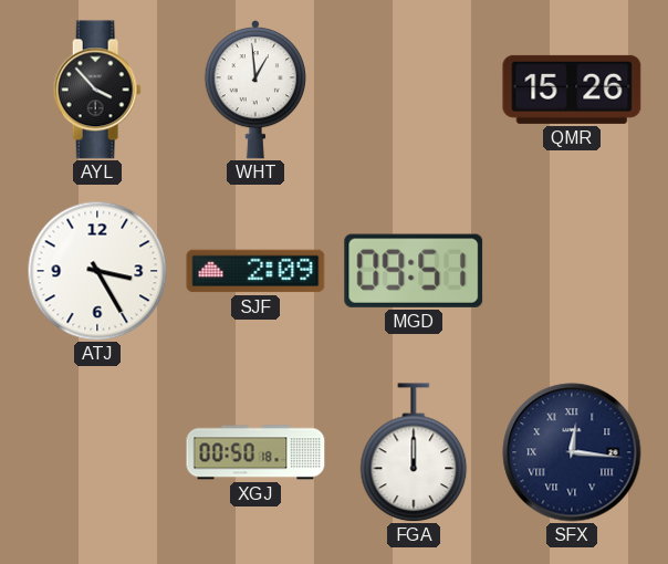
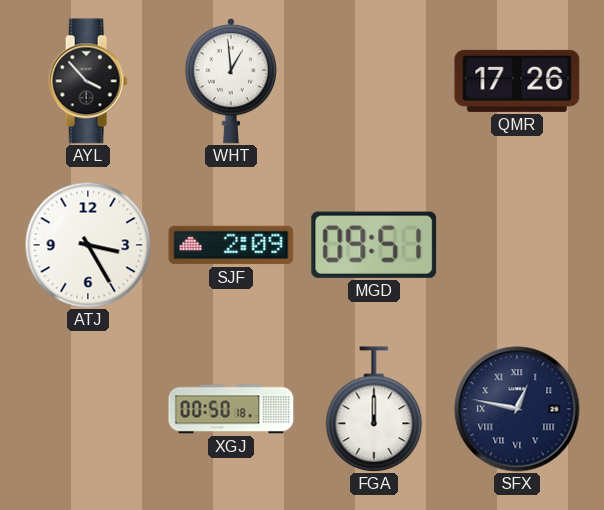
QMR: 15:26 -> 17:26
SFX: 12:16 -> 12:47
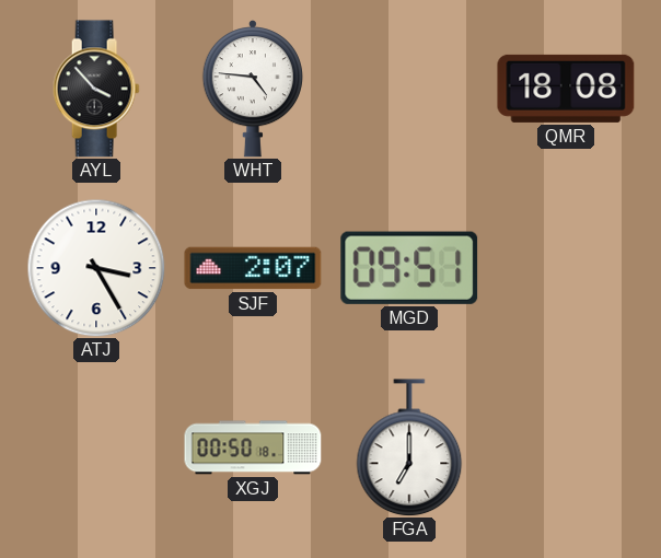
WHT: 12:59 -> 4:46
QMR: 17:26 -> 18:08
SJF: 2:09 -> 2:07
FGA: 12:00 -> 7:00
SFX: 12:47 -> none
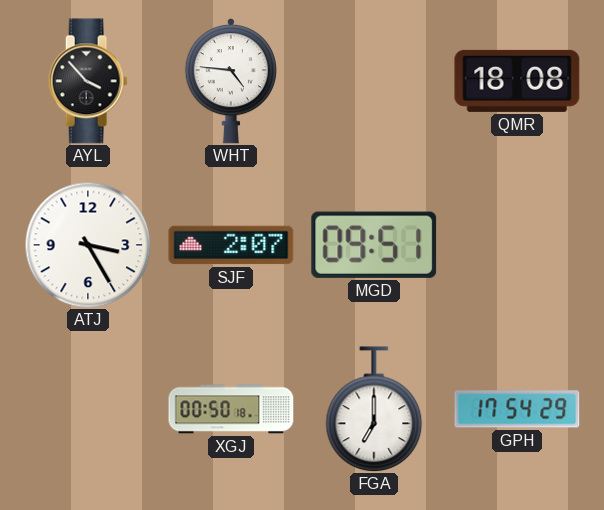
GPH: none -> 17:54
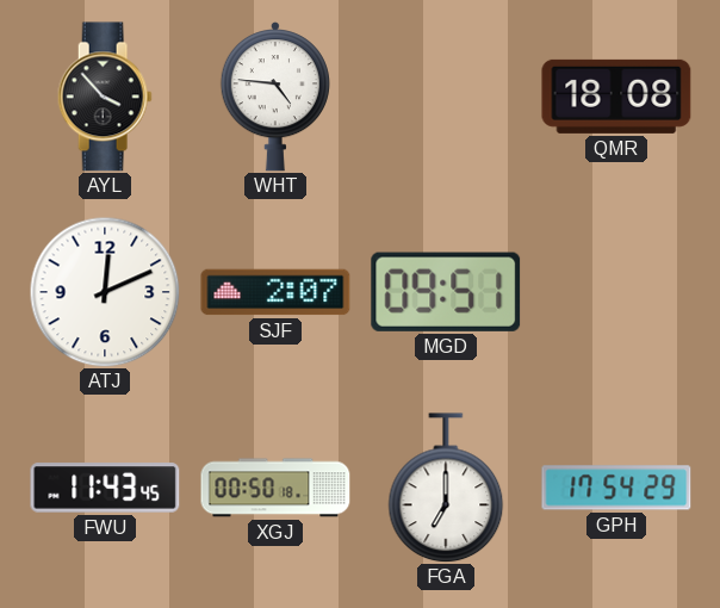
ATJ: 3:25 -> 12:11
FWU: none -> 11:43
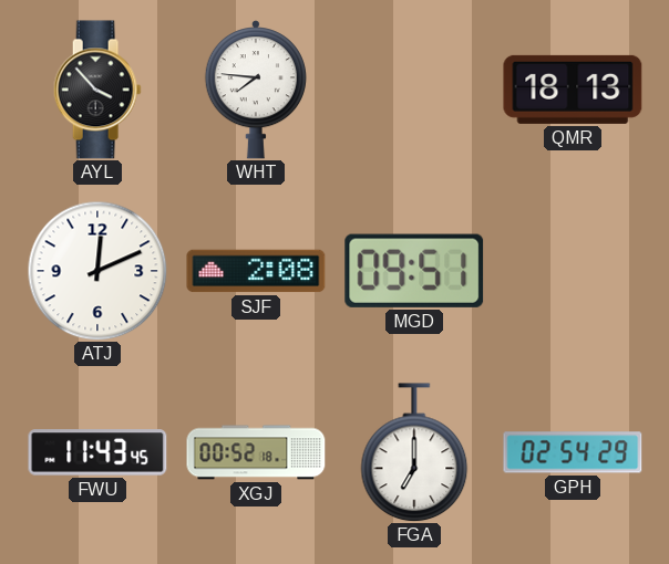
WHT: 4:46 -> 7:46
QMR: 18:08 -> 18:13
SJF: 2:07 -> 2:08
XGJ: 00:50 -> 00:52
GPH: 17:54 -> 02:54
